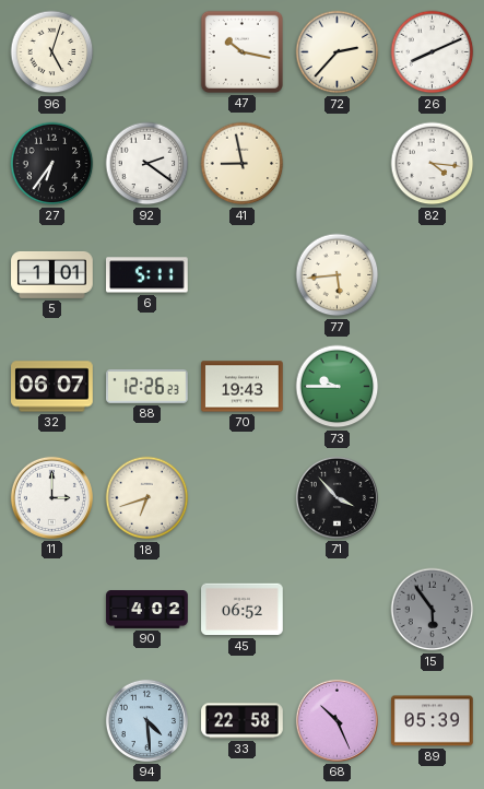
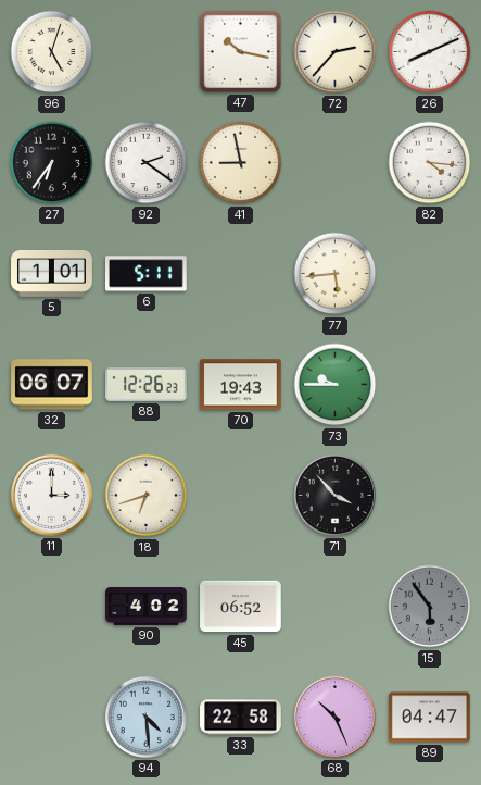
89: 05:39 -> 04:47
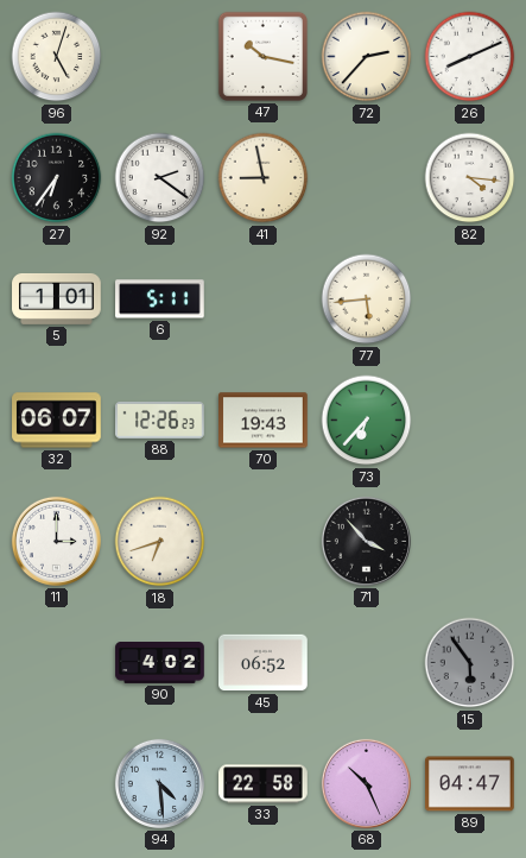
73: 9:45 -> 6:37
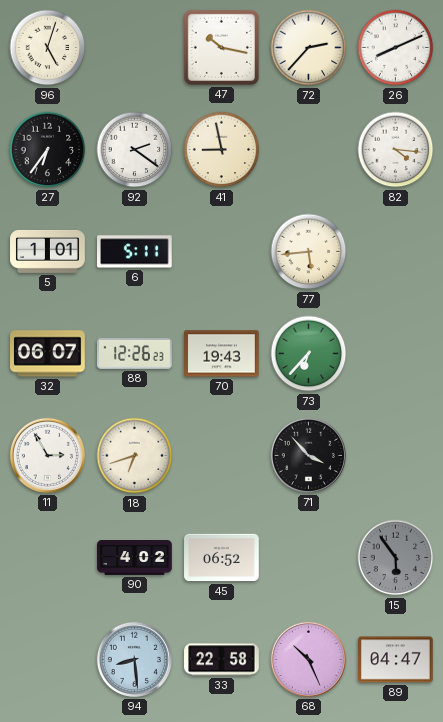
11: 3:00 -> 2:55
94: 4:29 -> 8:29
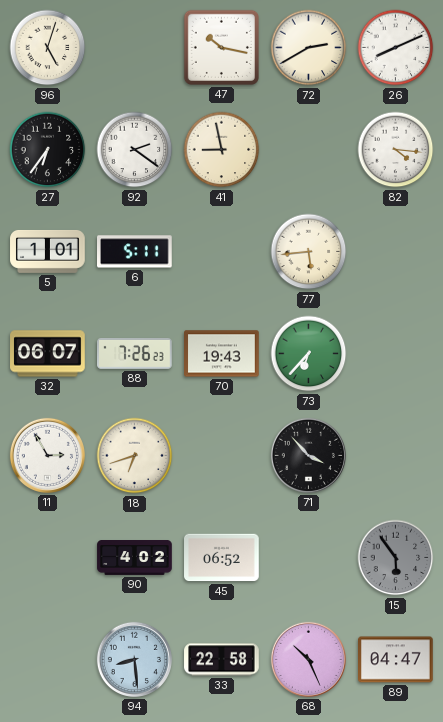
72: 2:37 -> 2:40
88: 12:26 -> 7:26
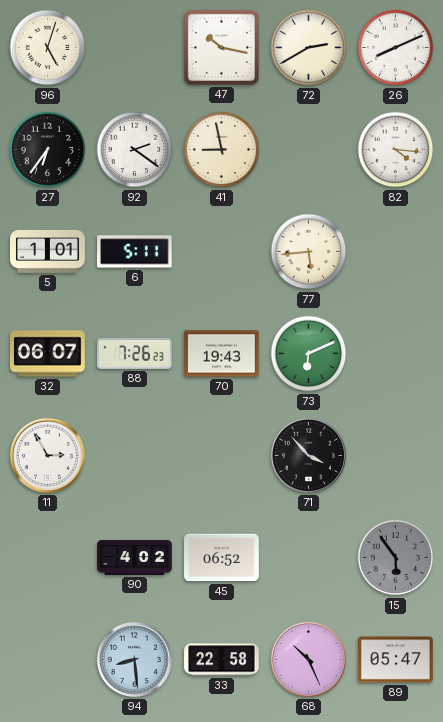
73: 6:37 -> 6:11
18: 6:42 -> none
89: 04:47 -> 05:47
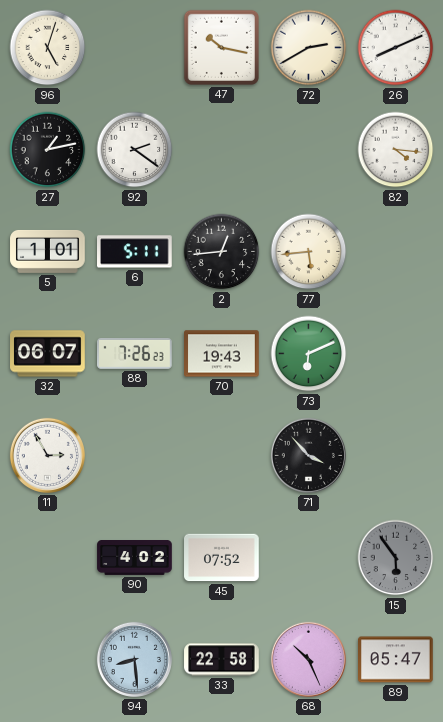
27: 6:36 -> 1:13
41: 8:58 -> none
2: none -> 12:44
45: 06:52 -> 07:52
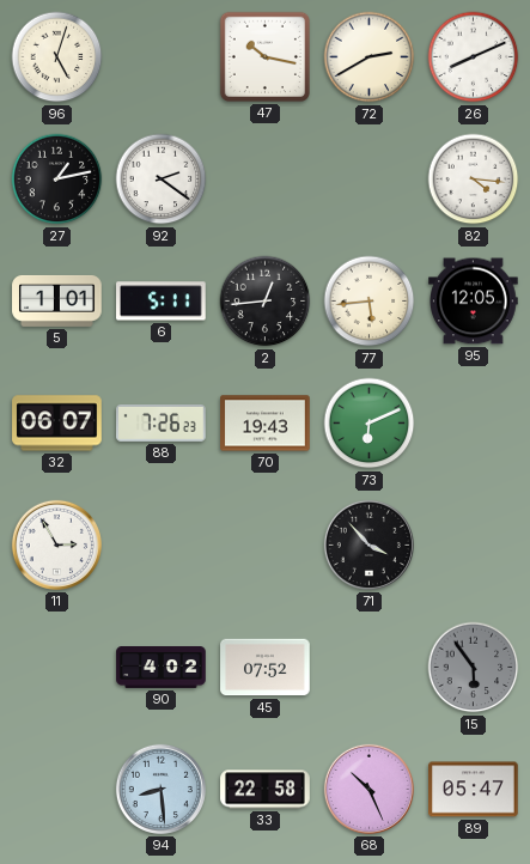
95: none -> 12:05
